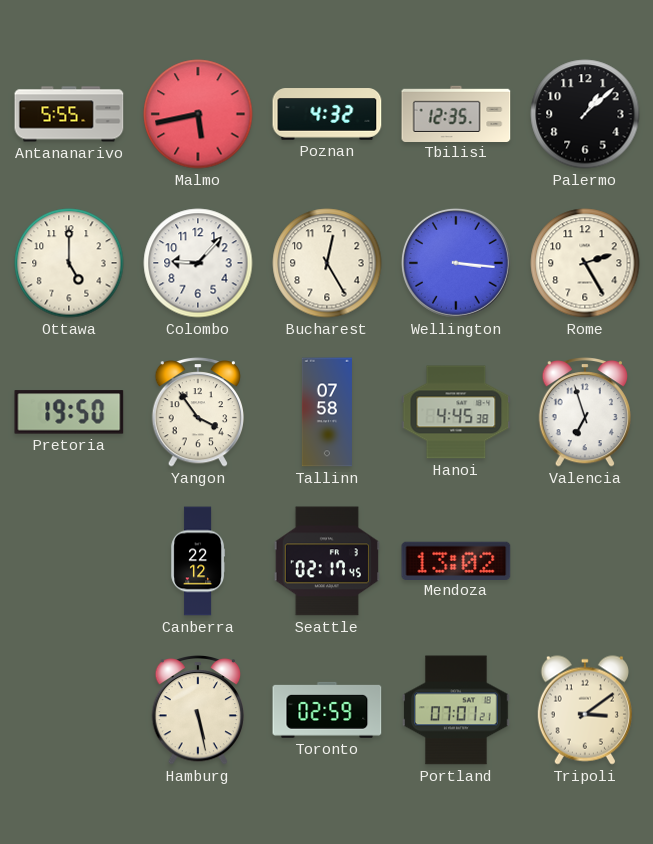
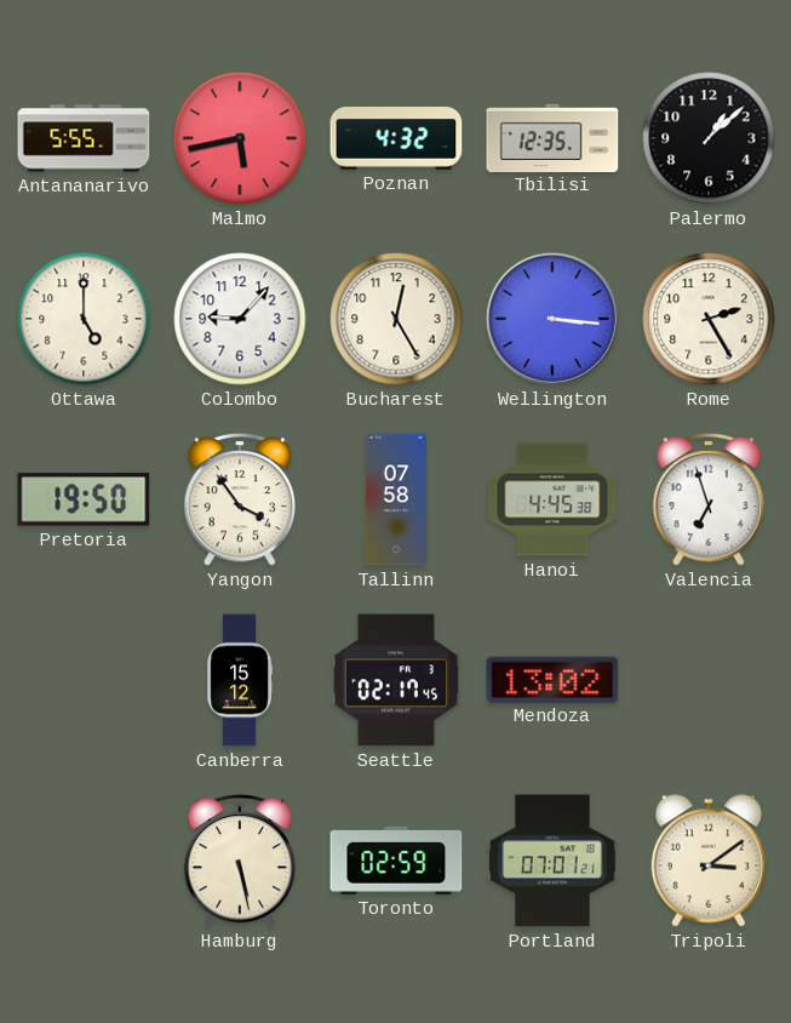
Canberra: 22:12 -> 15:12
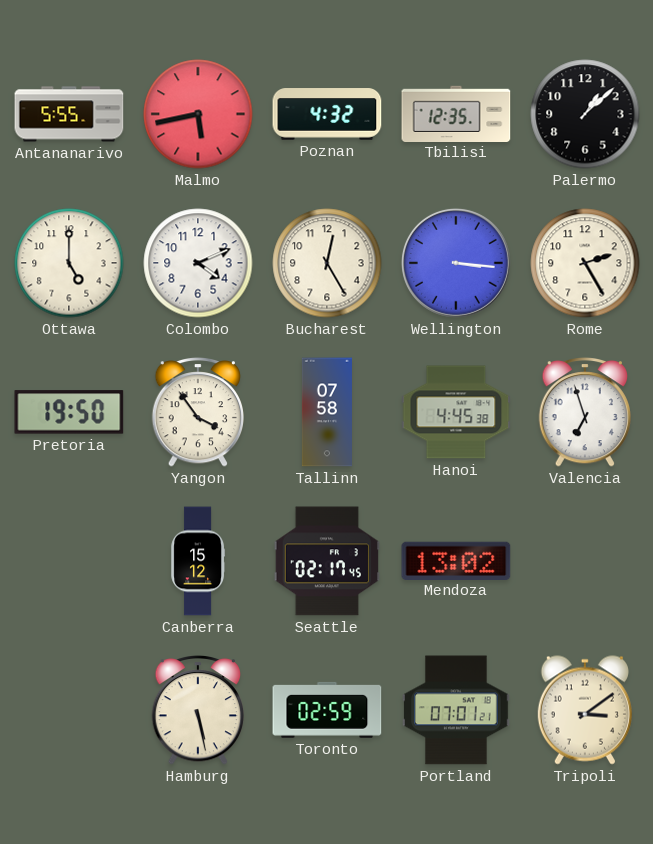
Colombo: 9:07 -> 4:11
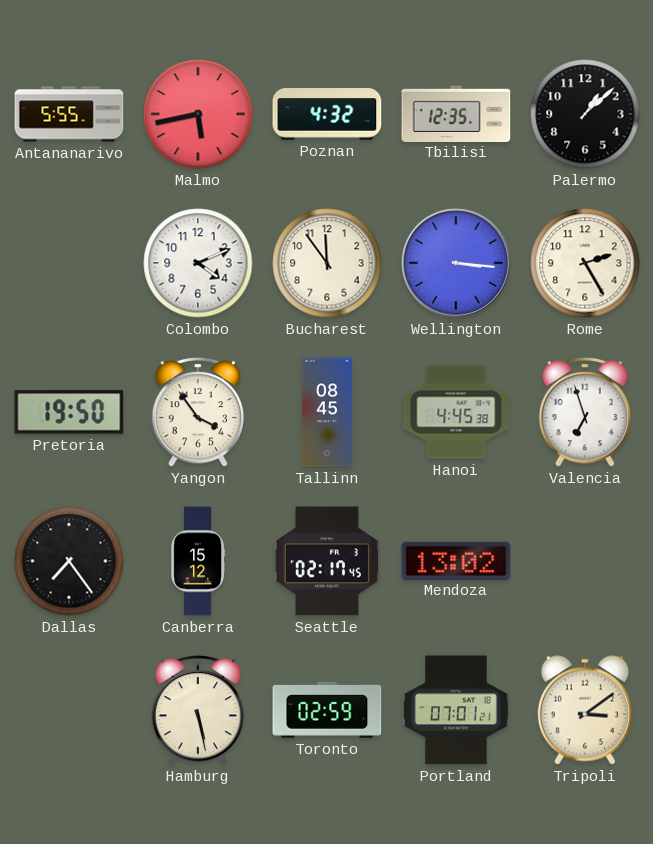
Ottawa: 5:00 -> none
Bucharest: 12:25 -> 11:54
Tallinn: 07:58 -> 08:45
Dallas: none -> 7:24
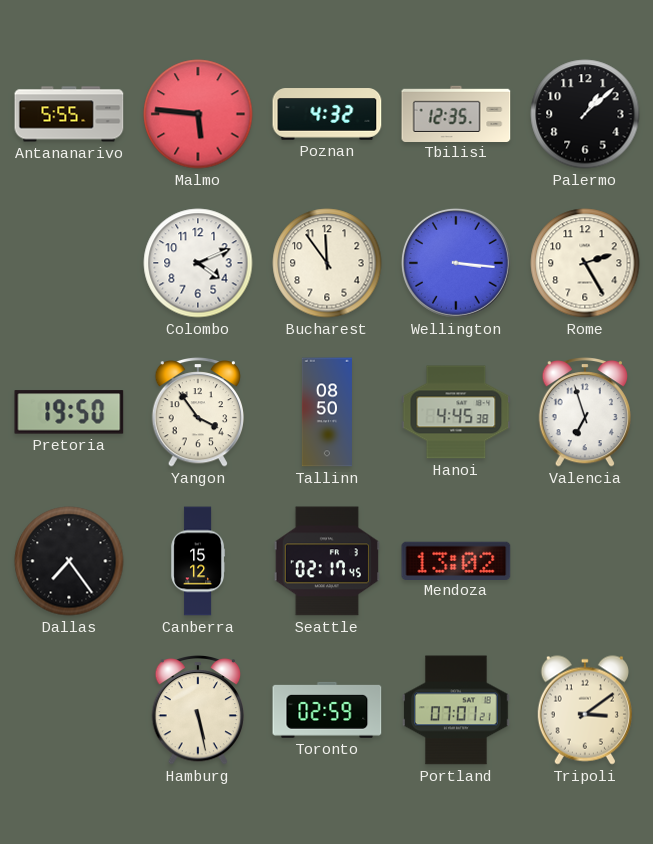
Malmo: 5:43 -> 5:46
Tallinn: 08:45 -> 08:50
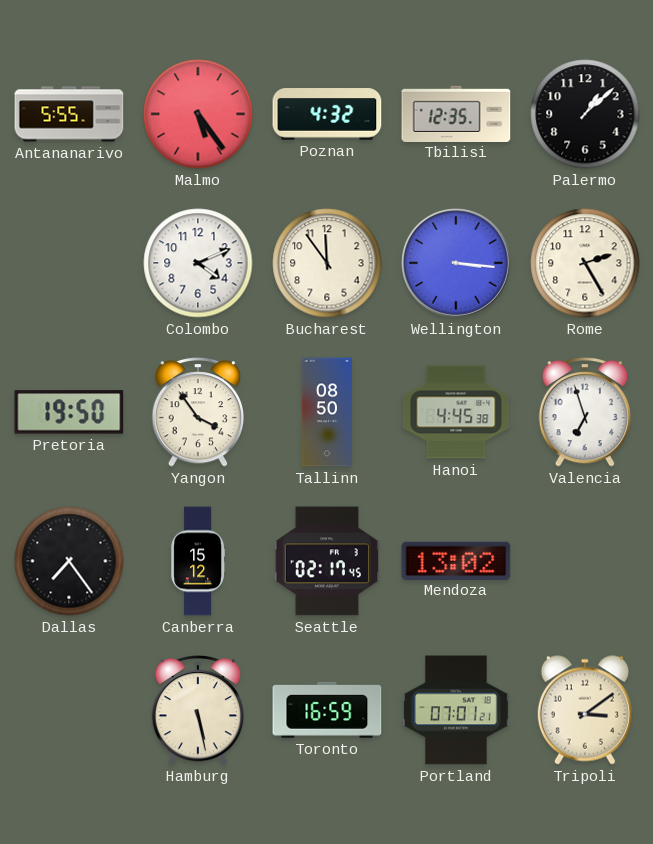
Malmo: 5:46 -> 5:24
Toronto: 02:59 -> 16:59
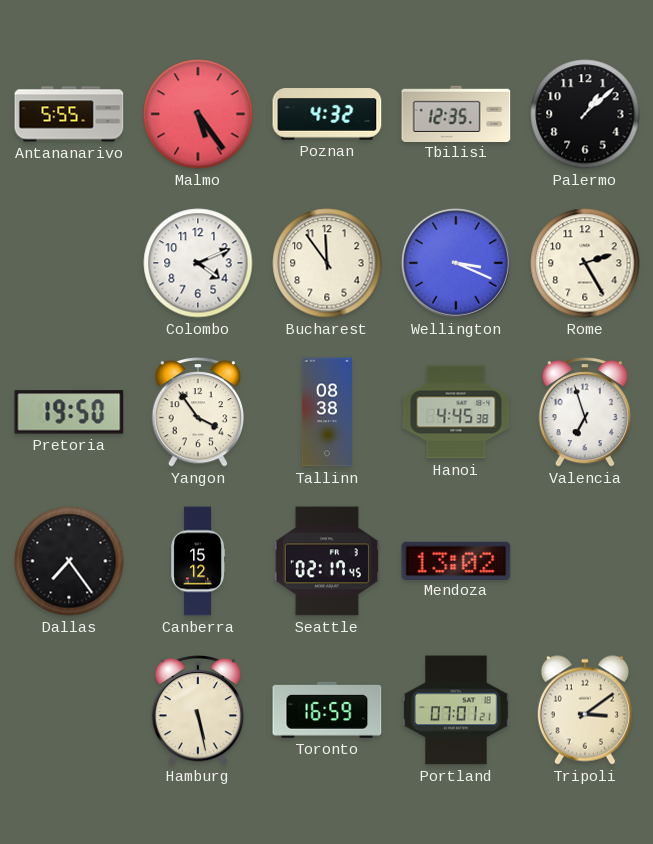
Wellington: 3:16 -> 3:19
Tallinn: 08:50 -> 08:38
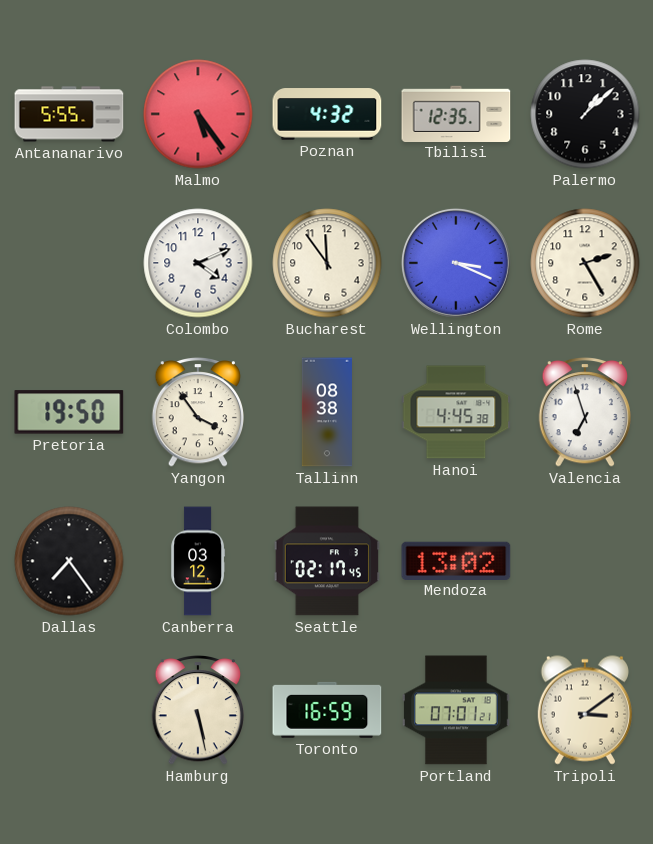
Canberra: 15:12 -> 03:12
